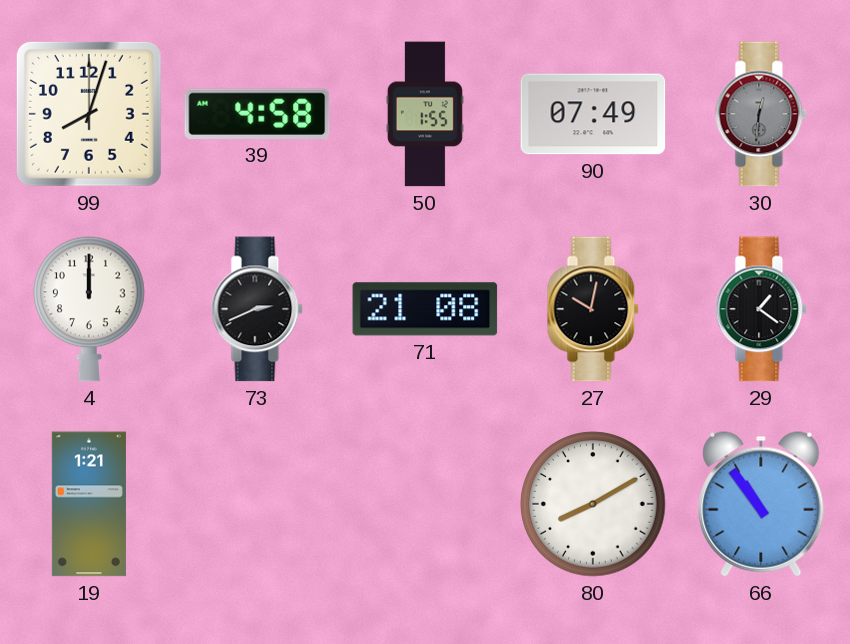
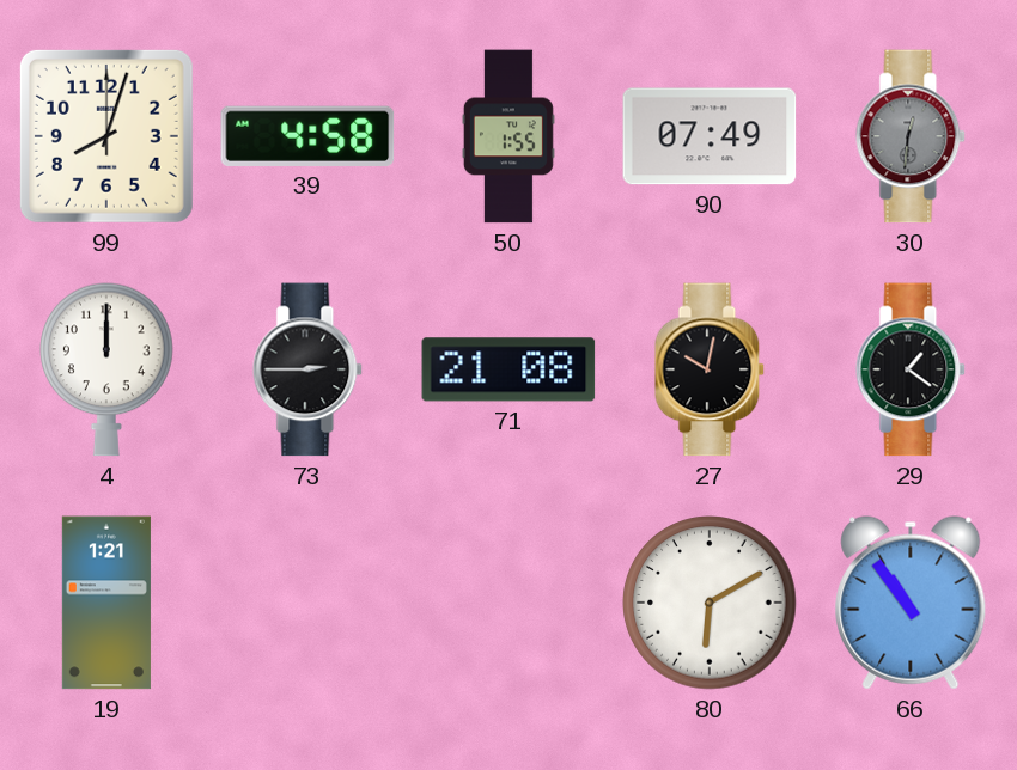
73: 2:41 -> 2:45
80: 8:10 -> 6:10
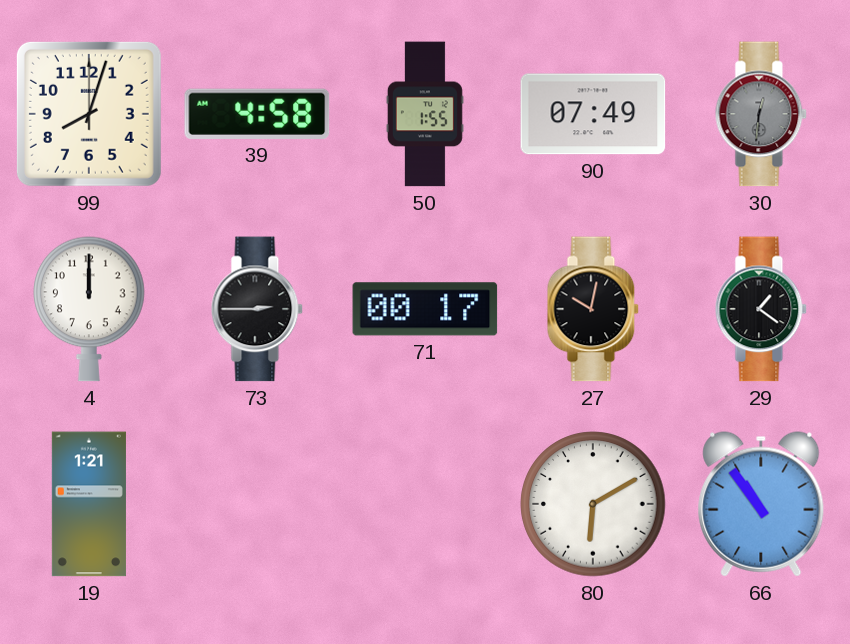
71: 21:08 -> 00:17
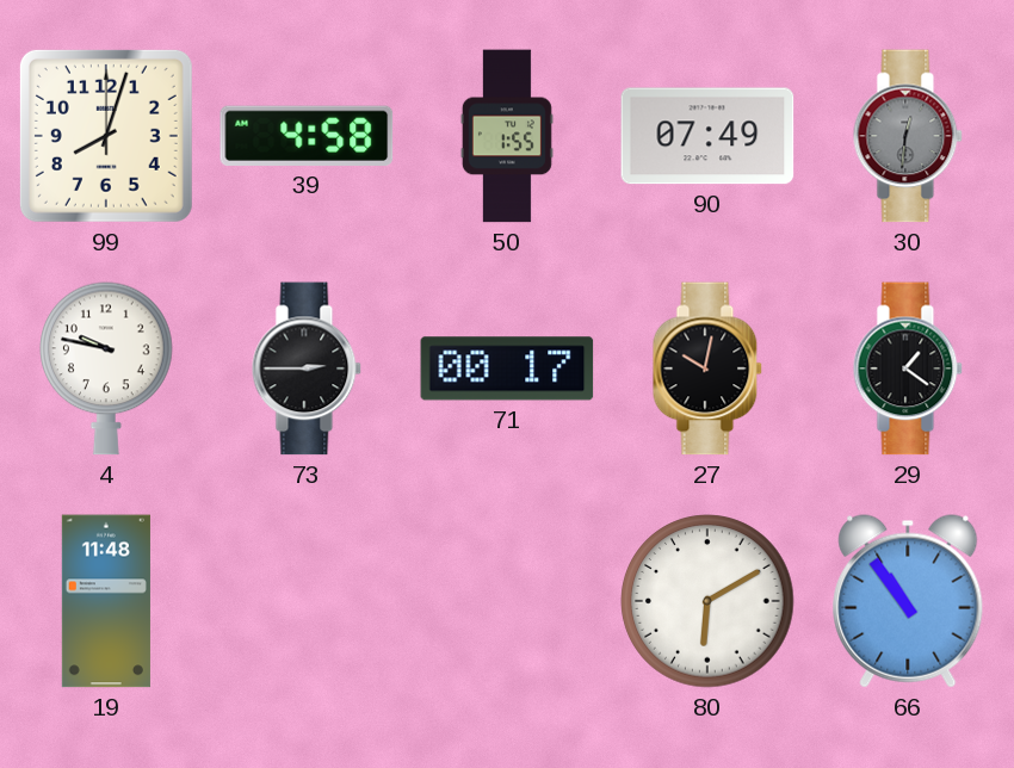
4: 12:00 -> 9:47
19: 1:21 -> 11:48
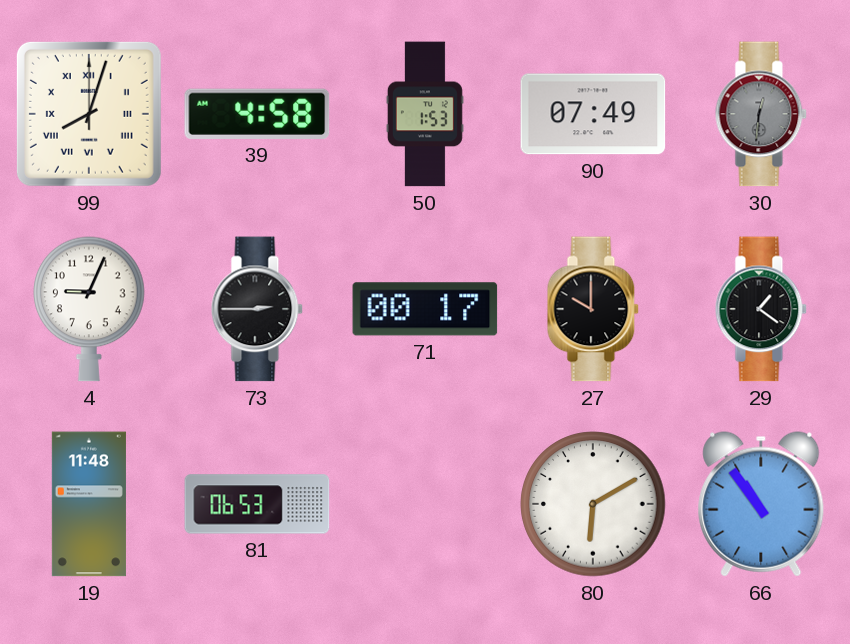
99 numerals: Arabic -> Roman
50: 1:55 -> 1:53
4: 9:47 -> 9:04
27: 10:02 -> 10:00
81: none -> 06:53
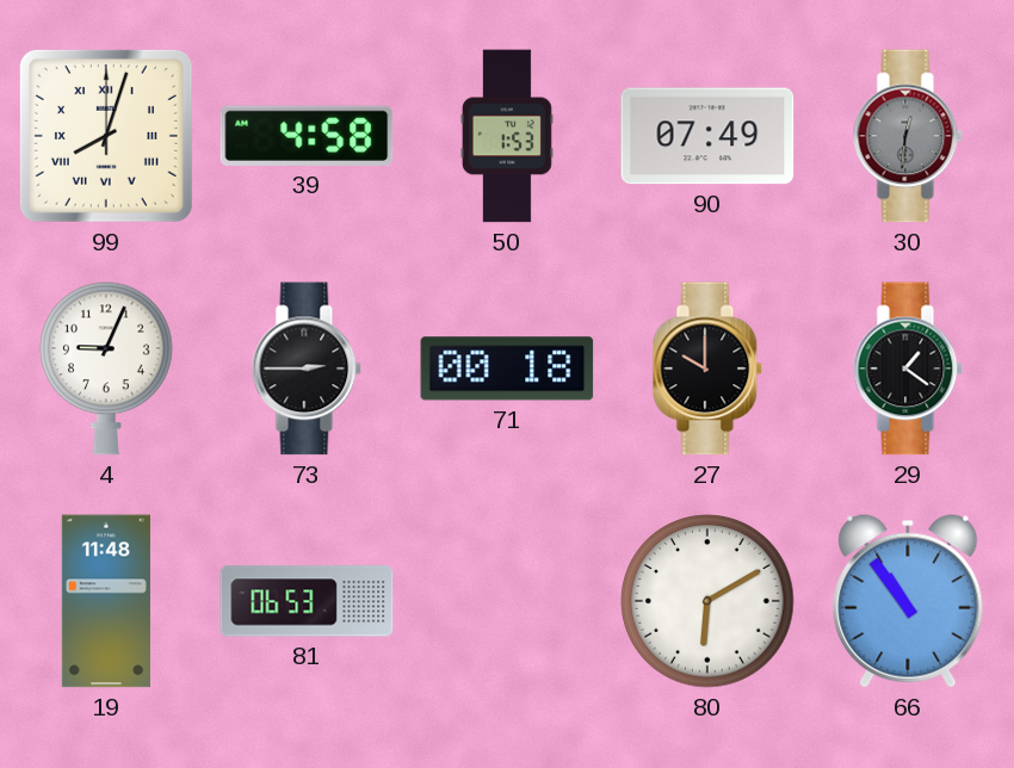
71: 00:17 -> 00:18
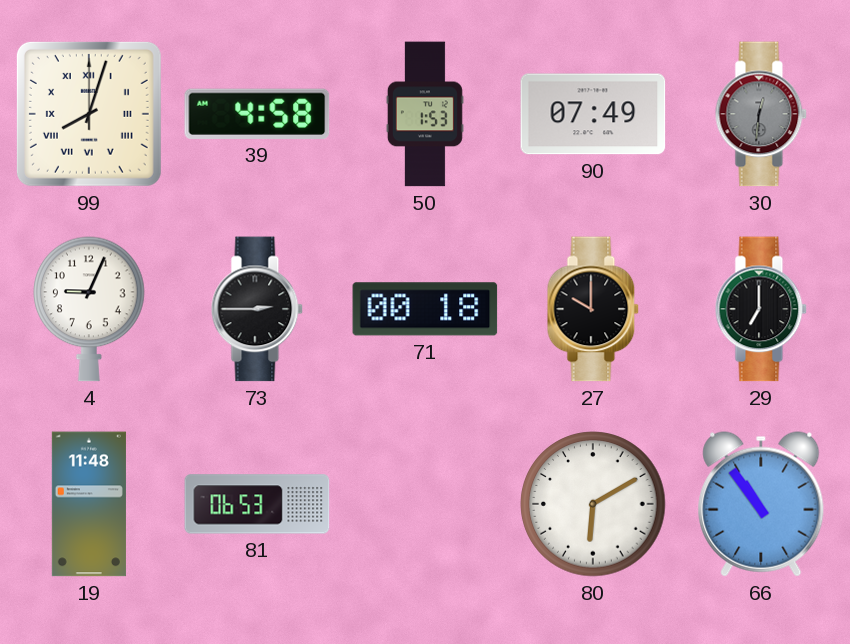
29: 1:21 -> 7:00
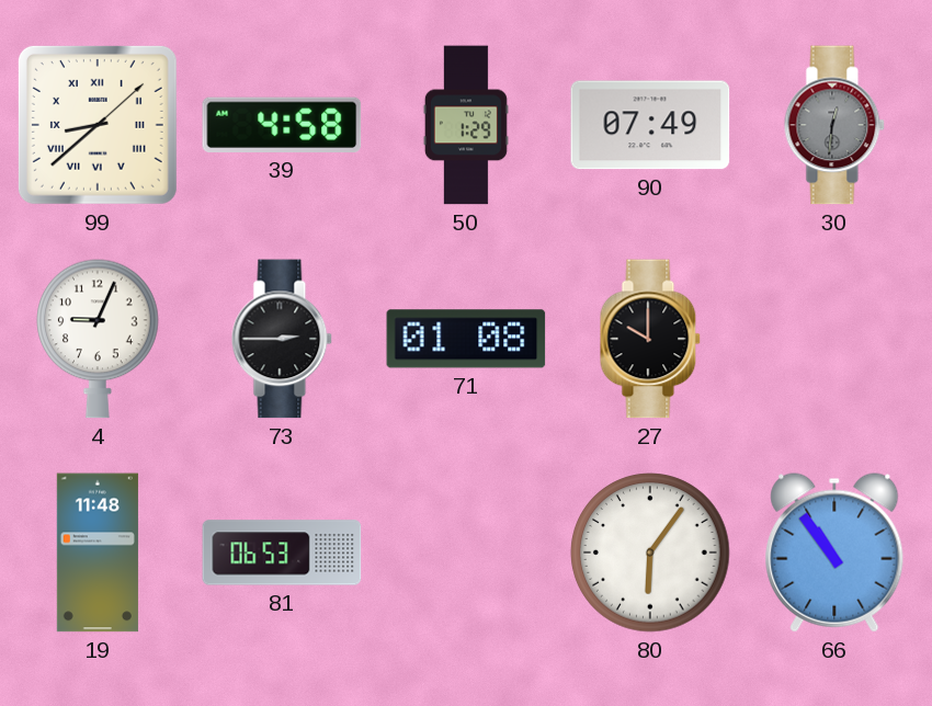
99: 8:03 -> 8:38
50: 1:53 -> 1:29
71: 00:18 -> 01:08
29: 7:00 -> none
80: 6:10 -> 6:06
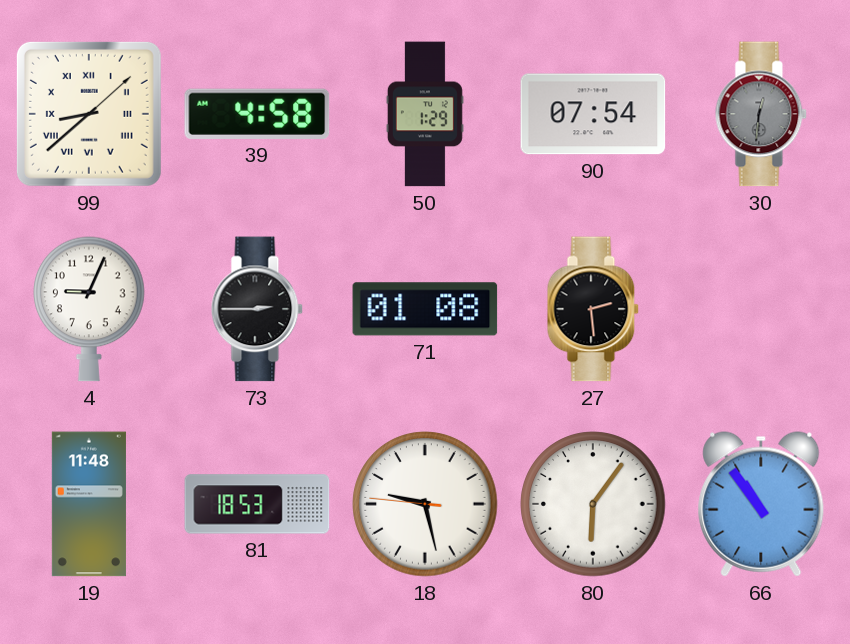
90: 07:49 -> 07:54
27: 10:00 -> 2:29
81: 06:53 -> 18:53
18: none -> 9:27
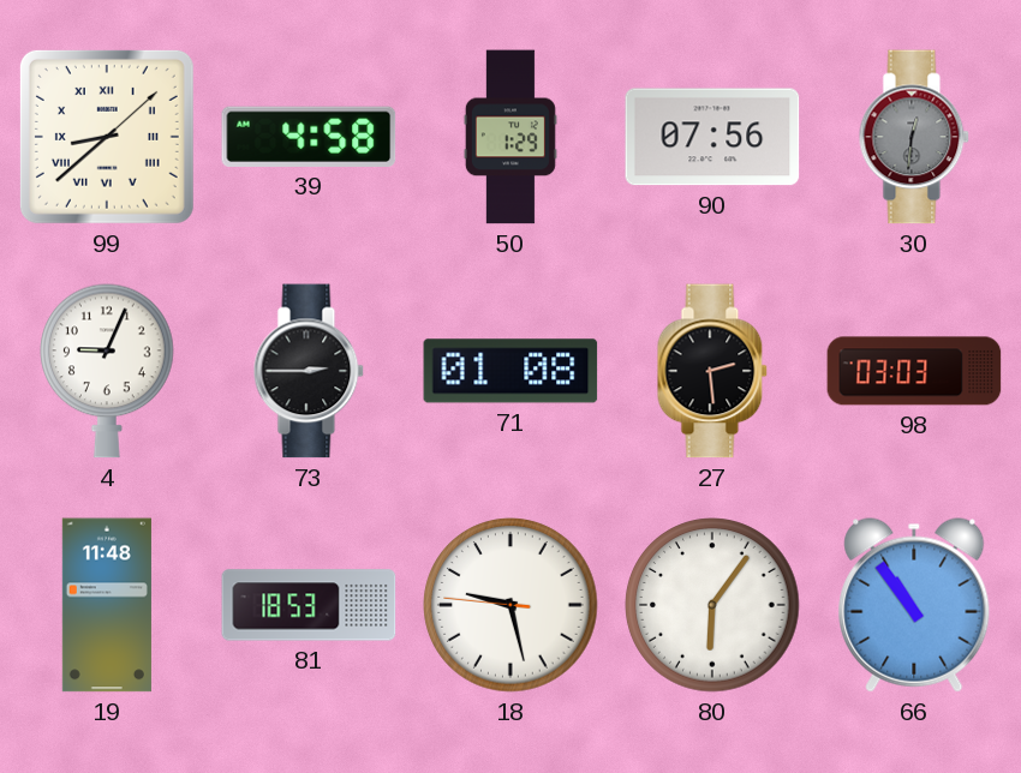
90: 07:54 -> 07:56
98: none -> 03:03
